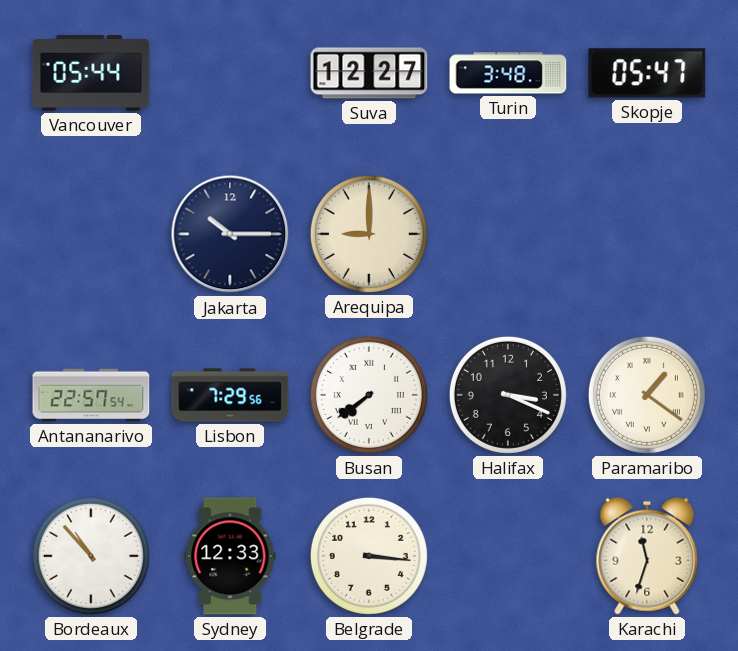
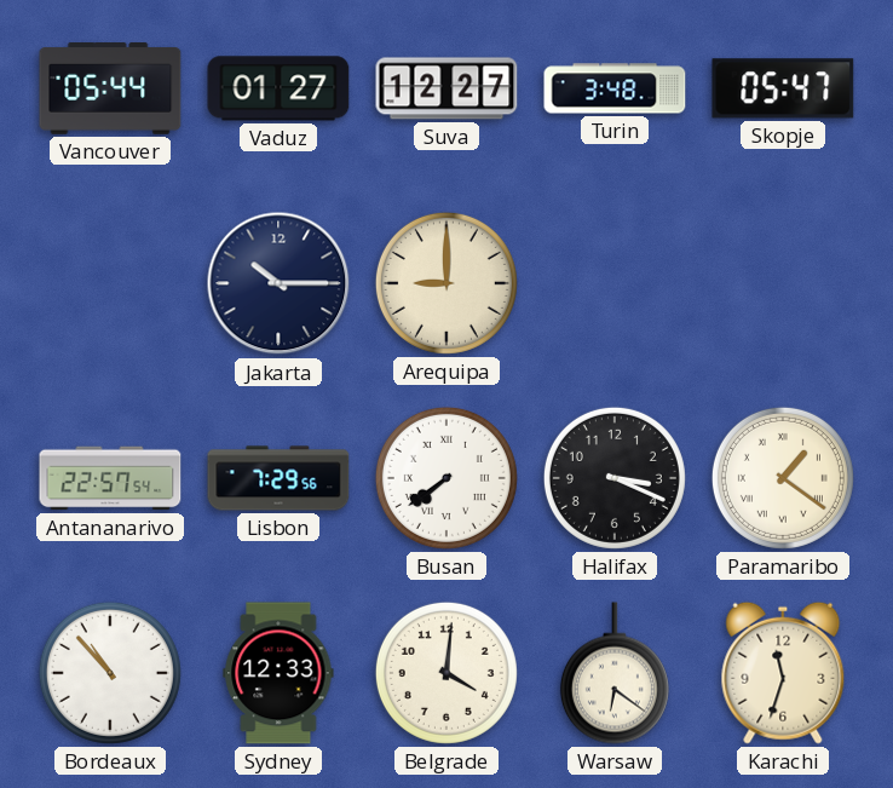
Vaduz: none -> 01:27
Belgrade: 3:16 -> 4:01
Warsaw: none -> 6:21
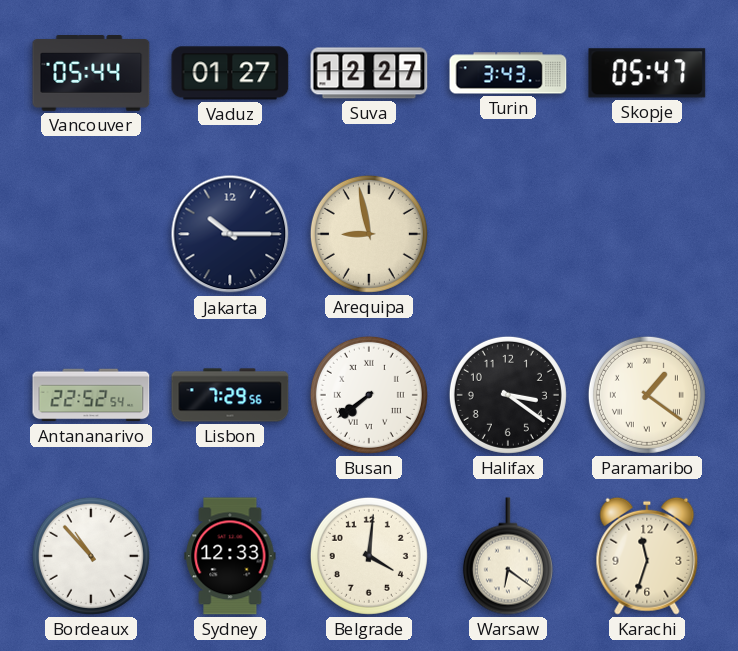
Turin: 3:48 -> 3:43
Arequipa: 9:00 -> 8:58
Antananarivo: 22:57 -> 22:52
Halifax: 3:19 -> 3:21
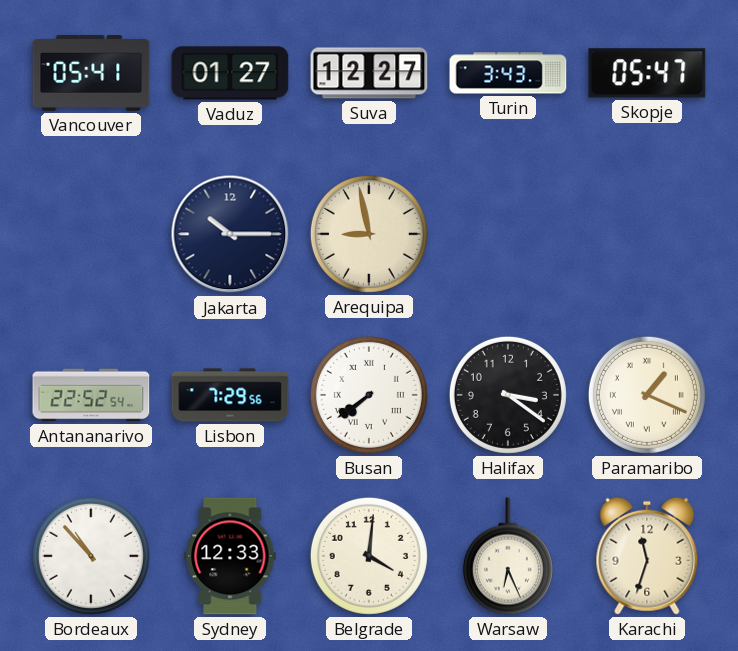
Vancouver: 05:44 -> 05:41
Paramaribo: 1:21 -> 1:19
Warsaw: 6:21 -> 6:26
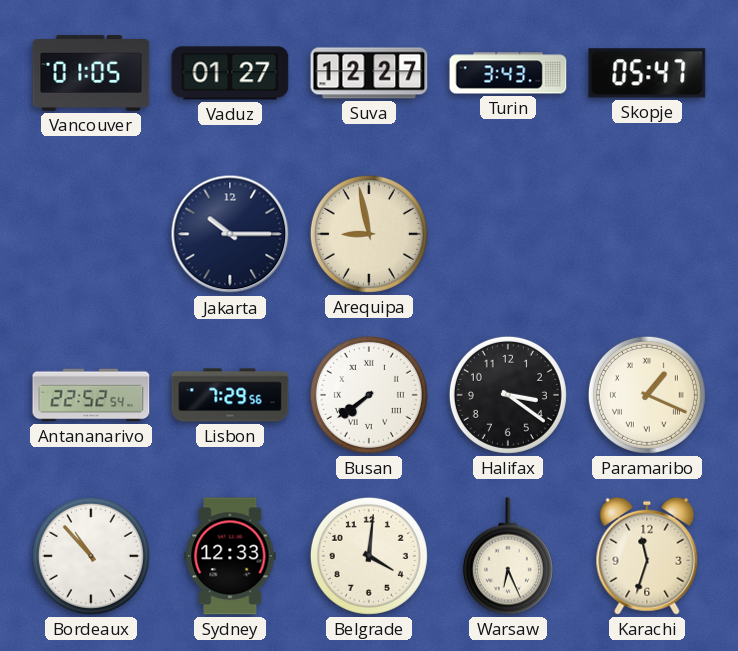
Vancouver: 05:41 -> 01:05
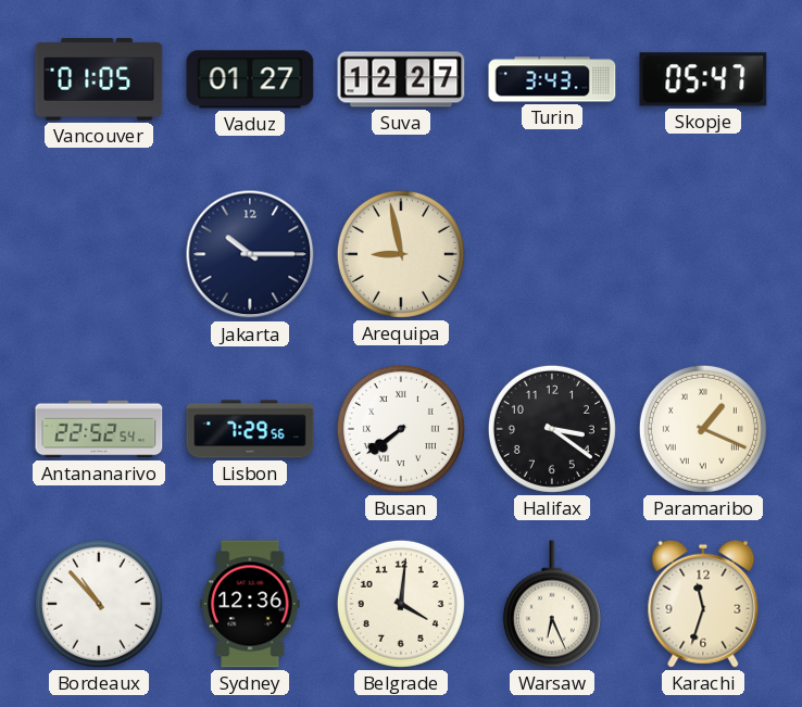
Sydney: 12:33 -> 12:36
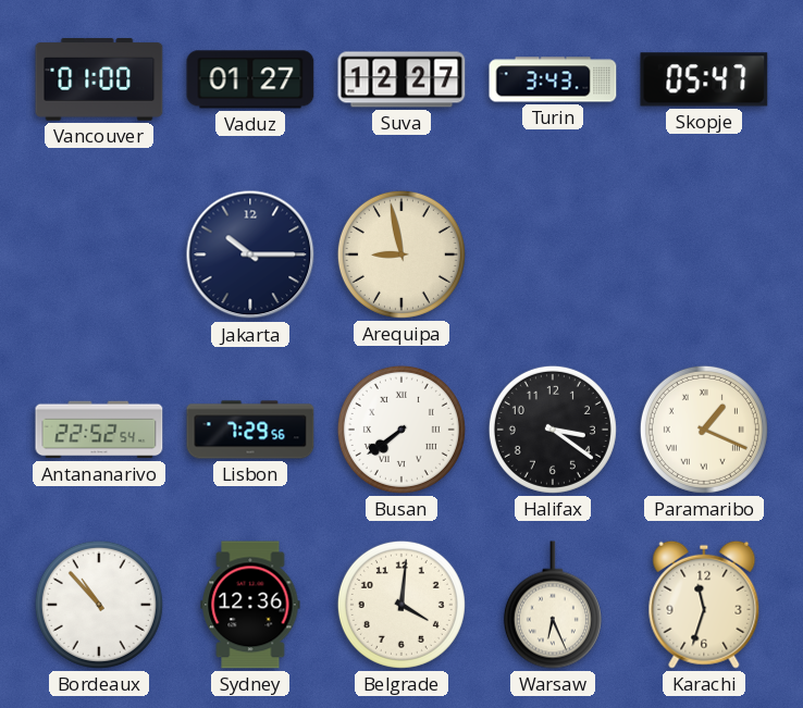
Vancouver: 01:05 -> 01:00
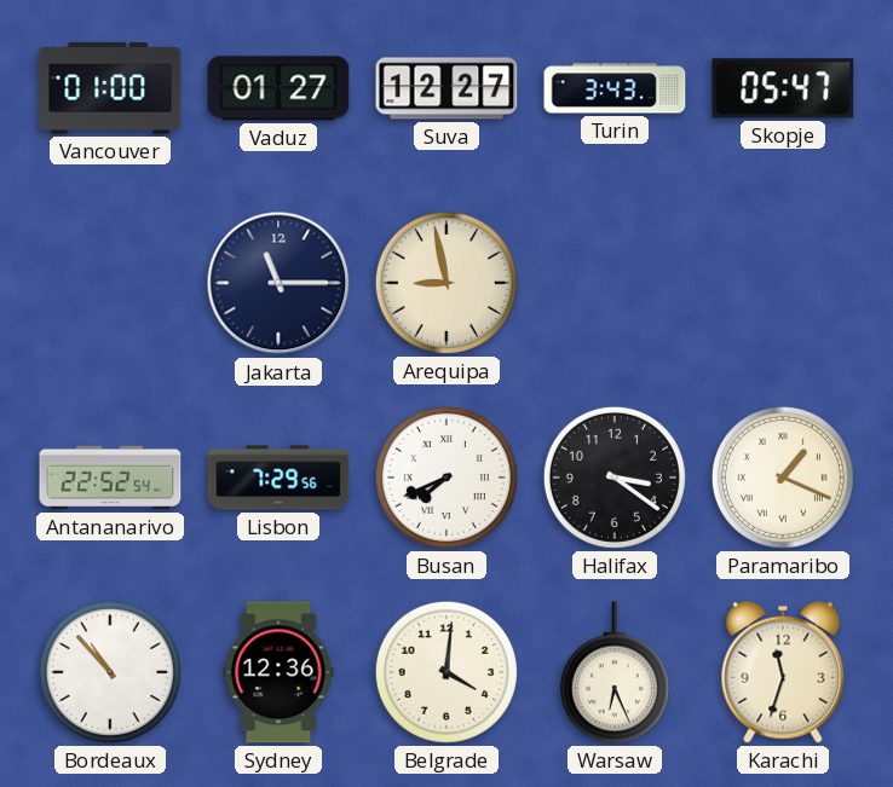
Jakarta: 10:15 -> 11:15
Busan: 7:39 -> 7:41
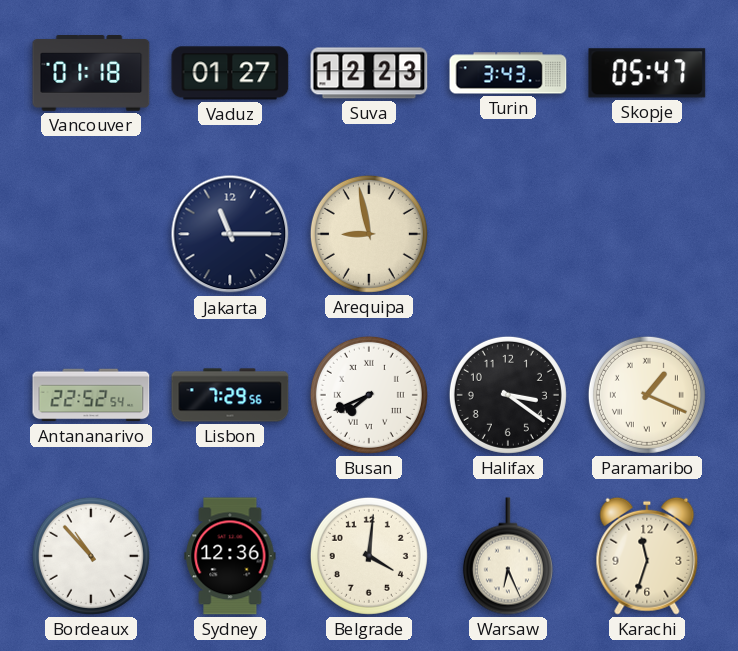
Vancouver: 01:00 -> 01:18
Suva: 12:27 -> 12:23
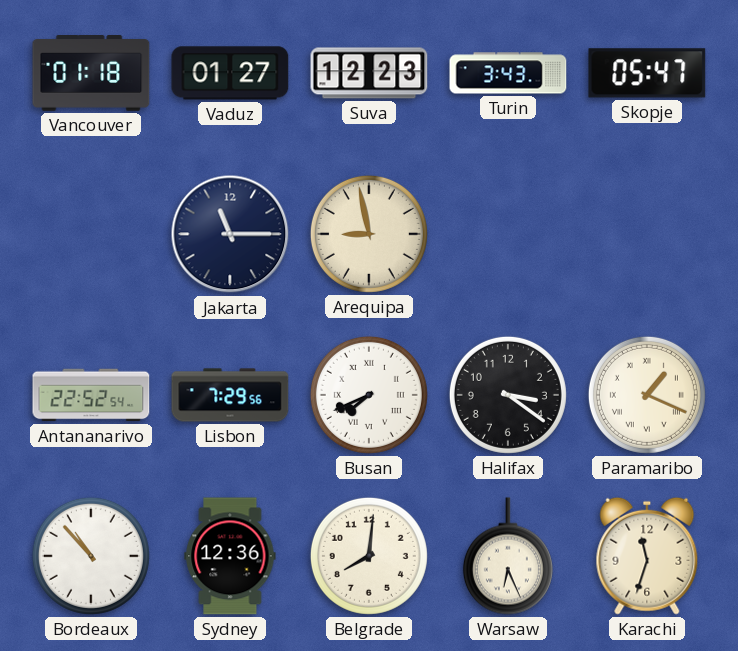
Belgrade: 4:01 -> 8:01
